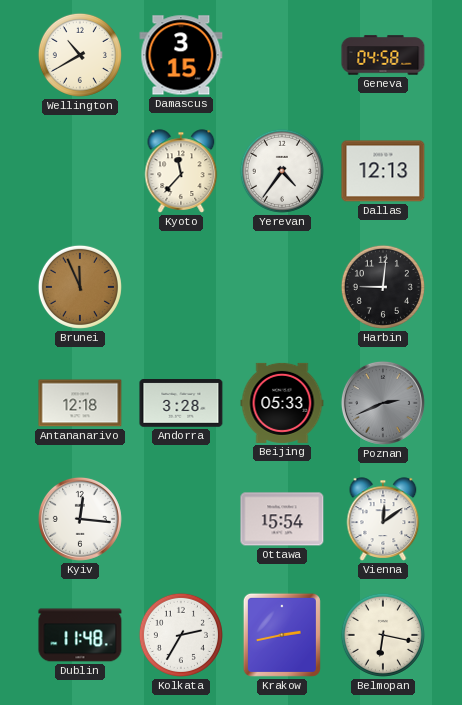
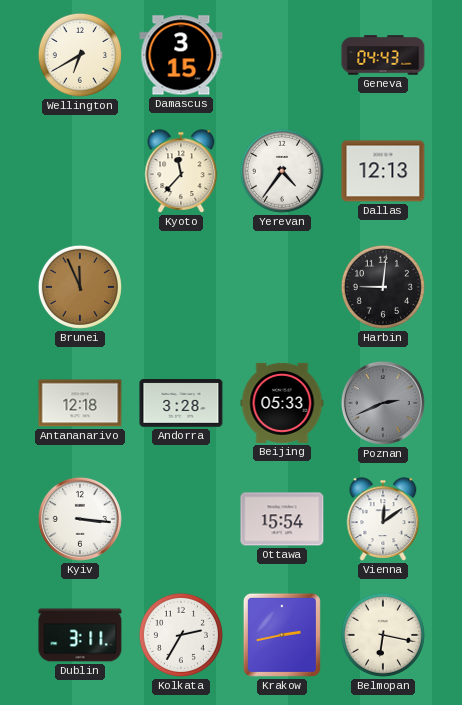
Wellington: 10:40 -> 6:40
Geneva: 04:58 -> 04:43
Kyiv: 12:16 -> 3:16
Dublin: 11:48 -> 3:11
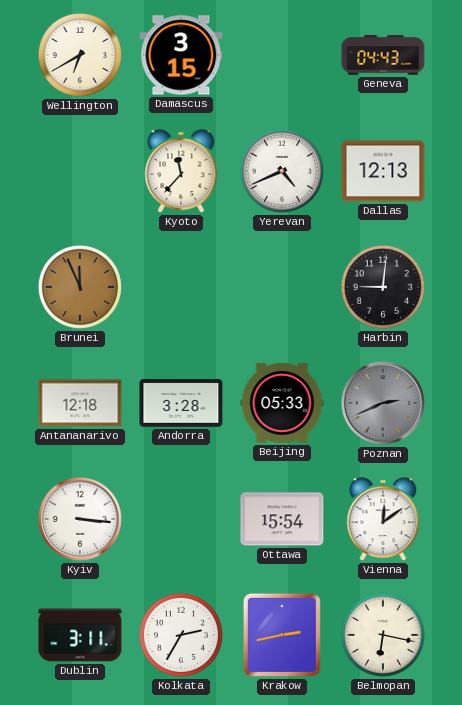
Yerevan: 4:36 -> 4:41
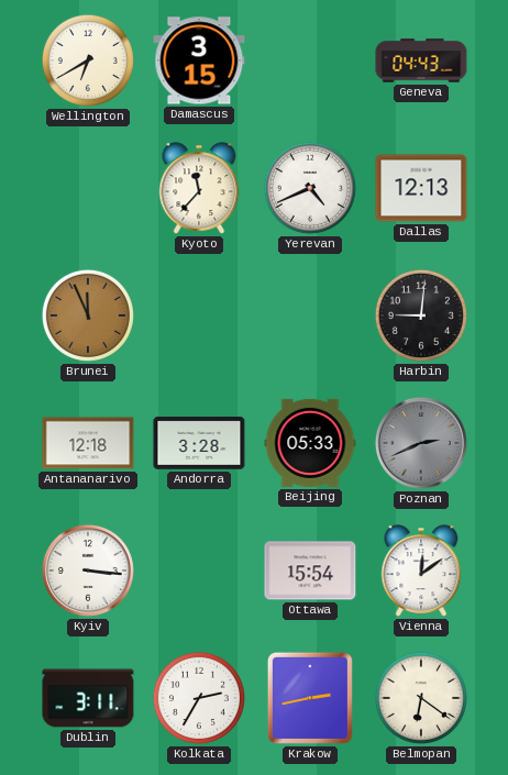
Belmopan: 6:17 -> 6:21
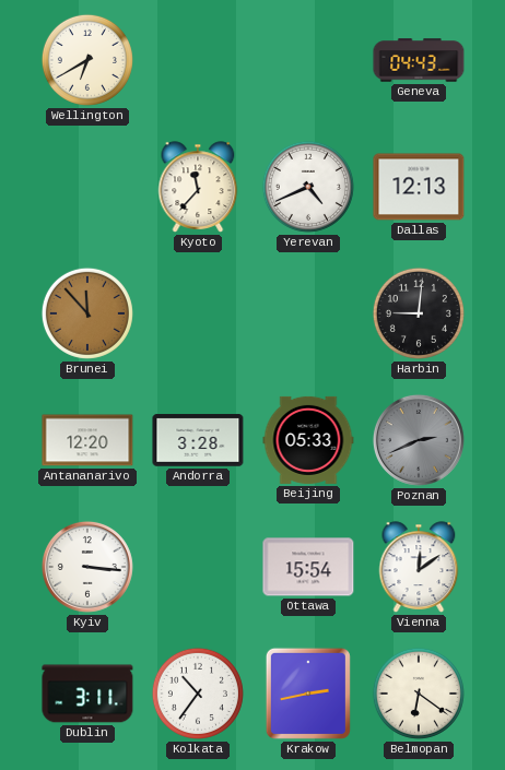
Damascus: 3:15 -> none
Brunei: 11:56 -> 11:53
Antananarivo: 12:18 -> 12:20
Kolkata: 2:35 -> 10:36
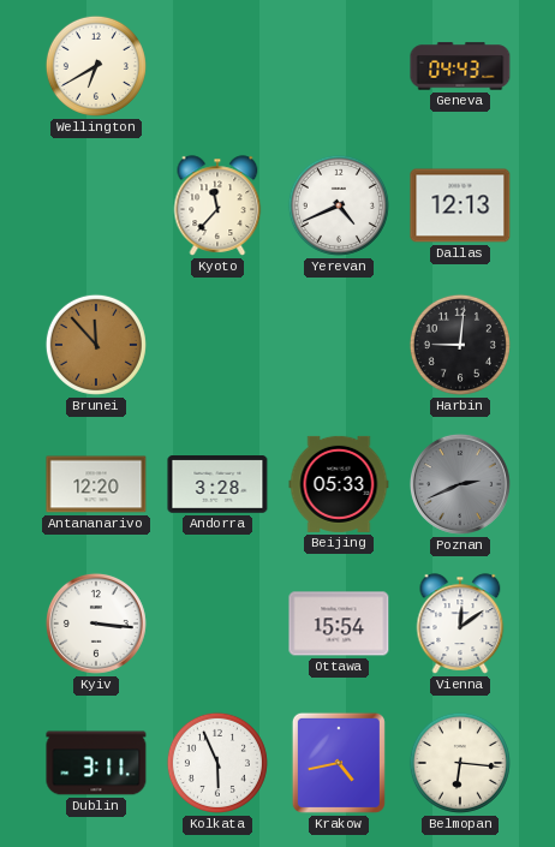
Kolkata: 10:36 -> 5:56
Krakow: 2:43 -> 4:43
Belmopan: 6:21 -> 6:16
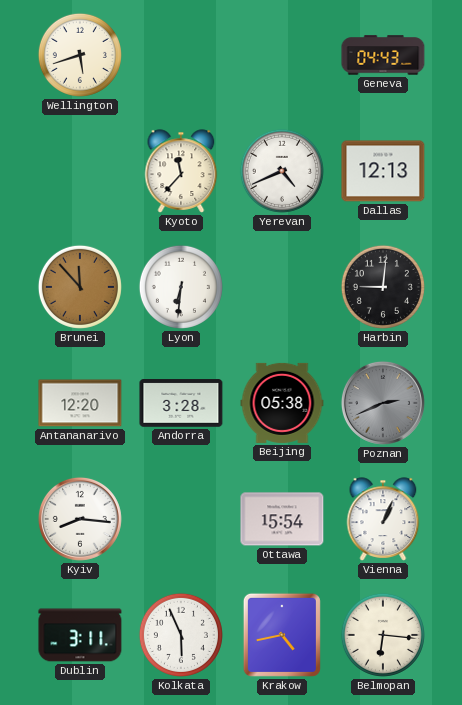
Wellington: 6:40 -> 5:42
Lyon: none -> 6:31
Beijing: 05:33 -> 05:38
Kyiv: 3:16 -> 8:16
Vienna: 12:09 -> 1:04
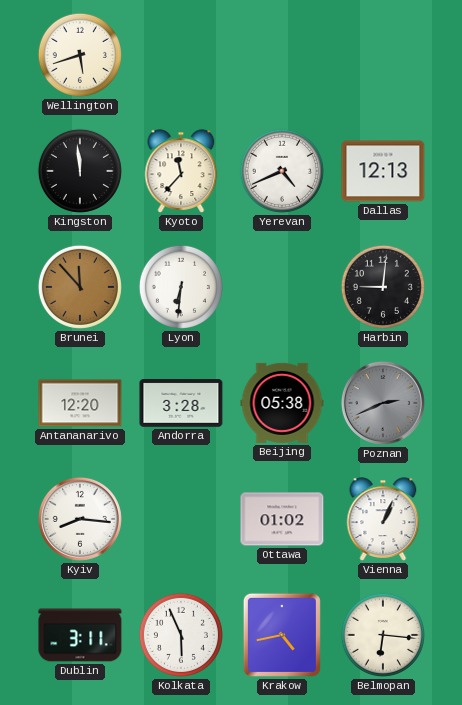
Geneva: 04:43 -> none
Kingston: none -> 11:59
Ottawa: 15:54 -> 01:02
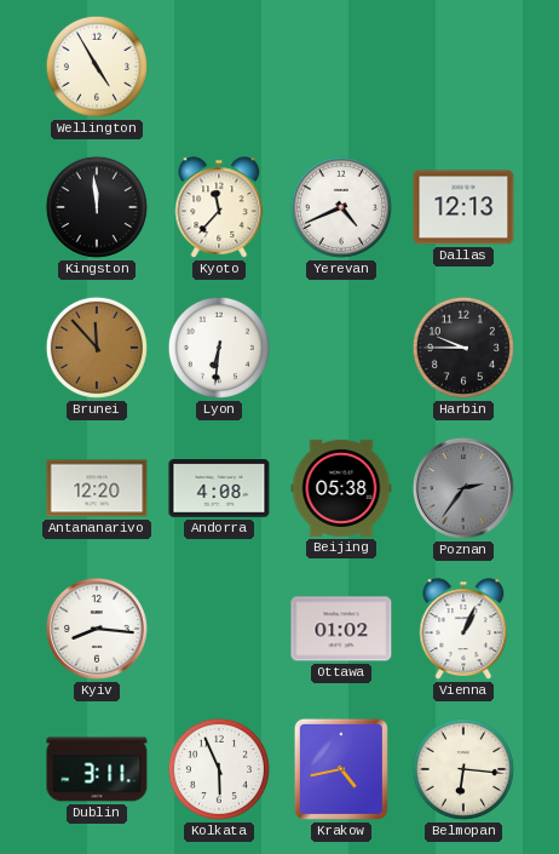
Wellington: 5:42 -> 4:55
Harbin: 9:01 -> 9:45
Andorra: 3:28 -> 4:08
Poznan: 2:41 -> 2:36
